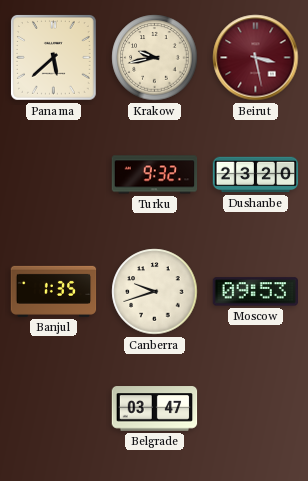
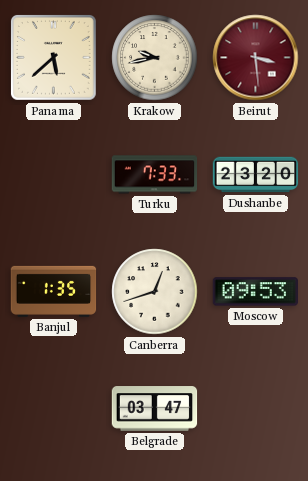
Beirut: 3:28 -> 3:29
Turku: 9:32 -> 7:33
Canberra: 9:42 -> 12:42
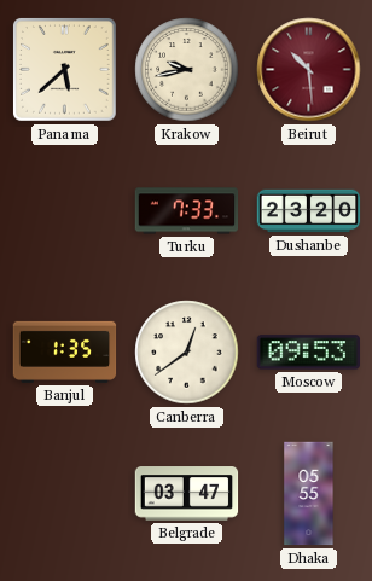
Beirut: 3:29 -> 10:29
Canberra: 12:42 -> 12:39
Dhaka: none -> 05:55
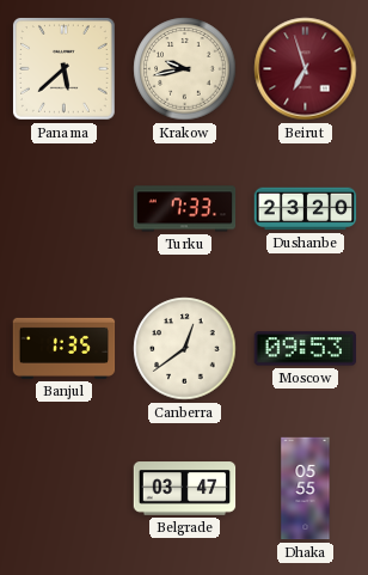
Beirut: 10:29 -> 6:57
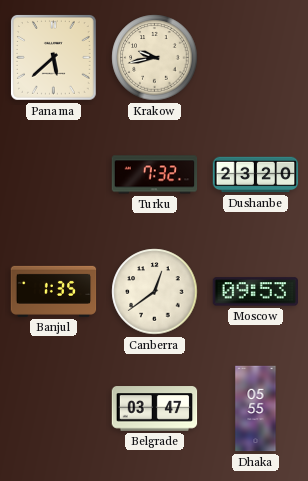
Beirut: 6:57 -> none
Turku: 7:33 -> 7:32
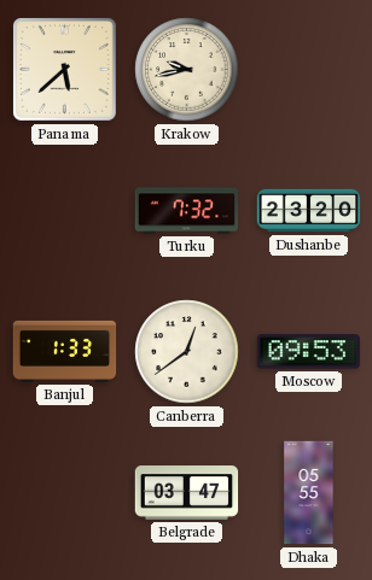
Banjul: 1:35 -> 1:33
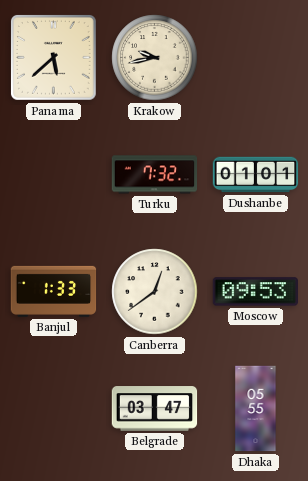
Dushanbe: 23:20 -> 01:01
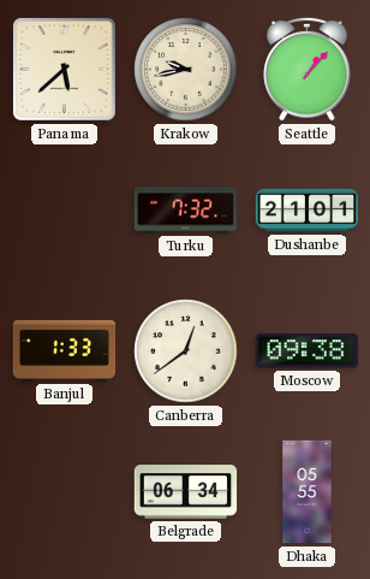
Seattle: none -> 1:07
Dushanbe: 01:01 -> 21:01
Moscow: 09:53 -> 09:38
Belgrade: 03:47 -> 06:34
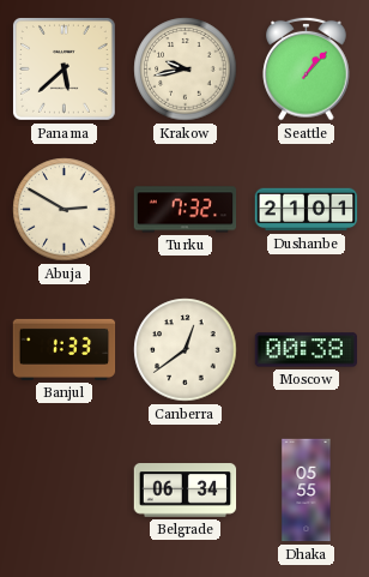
Abuja: none -> 2:50
Moscow: 09:38 -> 00:38
